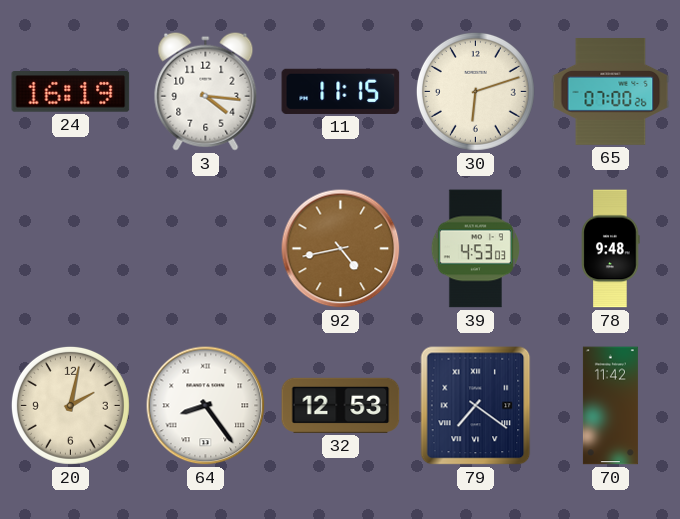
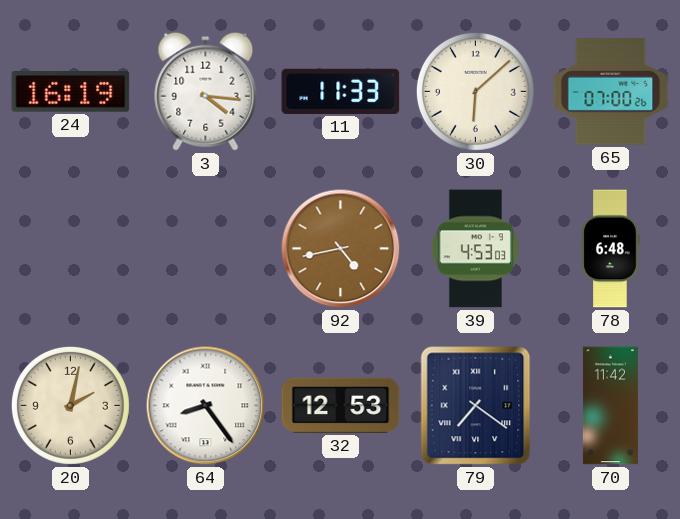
11: 11:15 -> 11:33
30: 6:12 -> 6:08
78: 9:48 -> 6:48
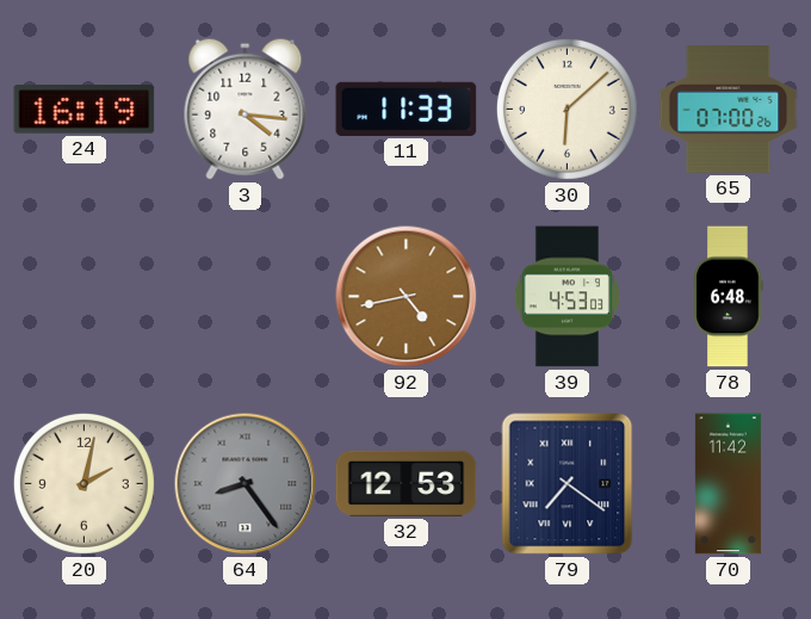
64 dial: white -> grey
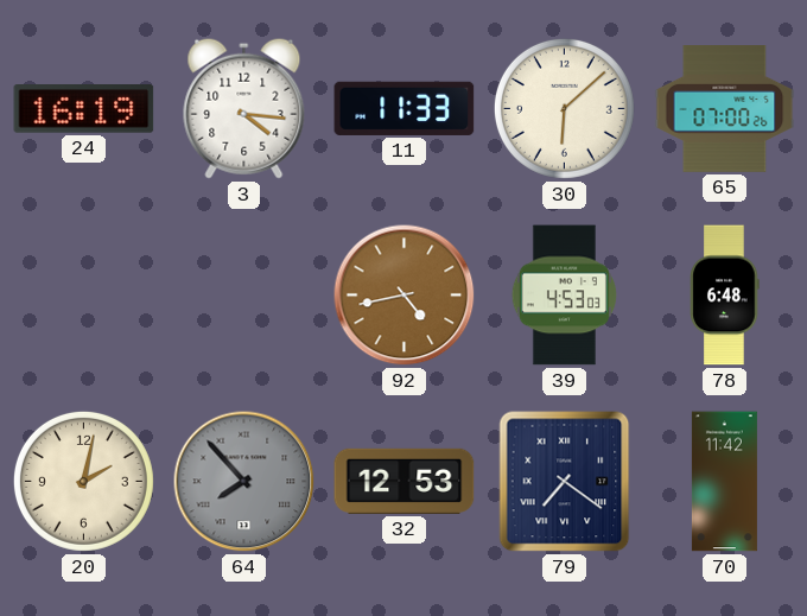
64: 8:24 -> 7:53
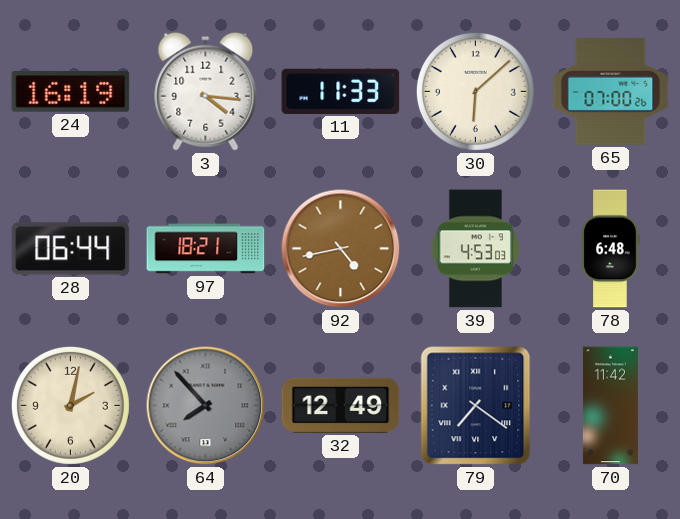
28: none -> 06:44
97: none -> 18:21
32: 12:53 -> 12:49
